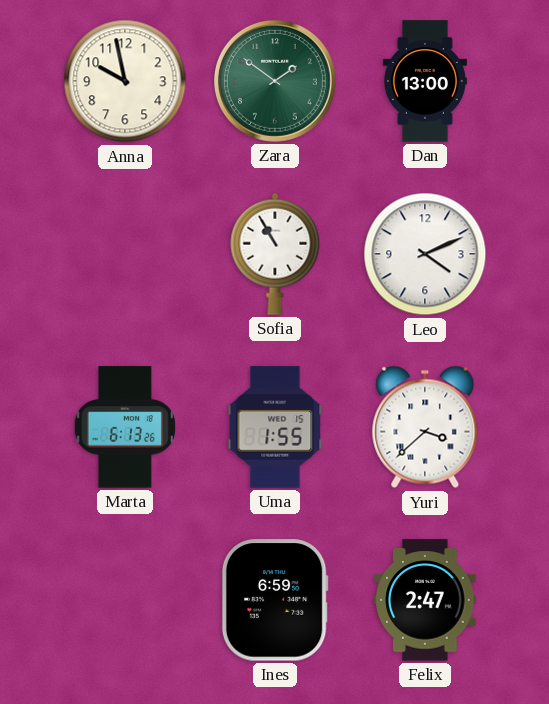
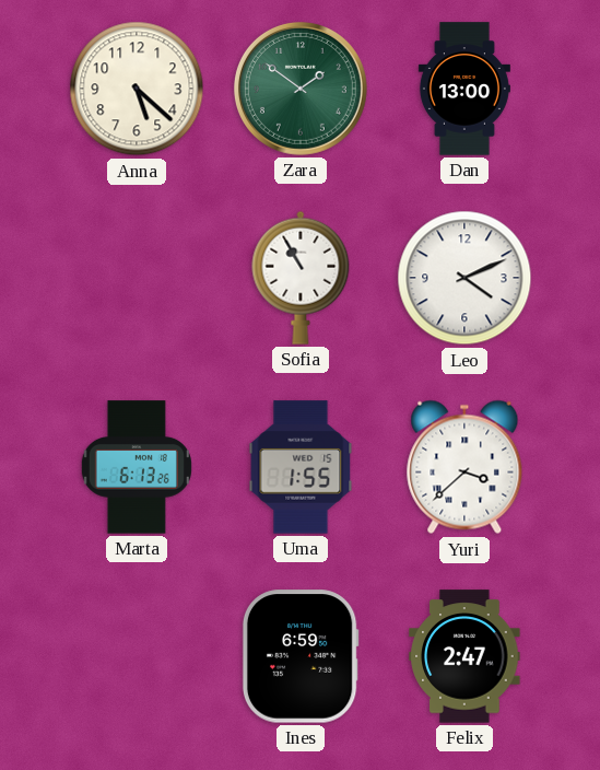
Anna: 9:58 -> 5:22
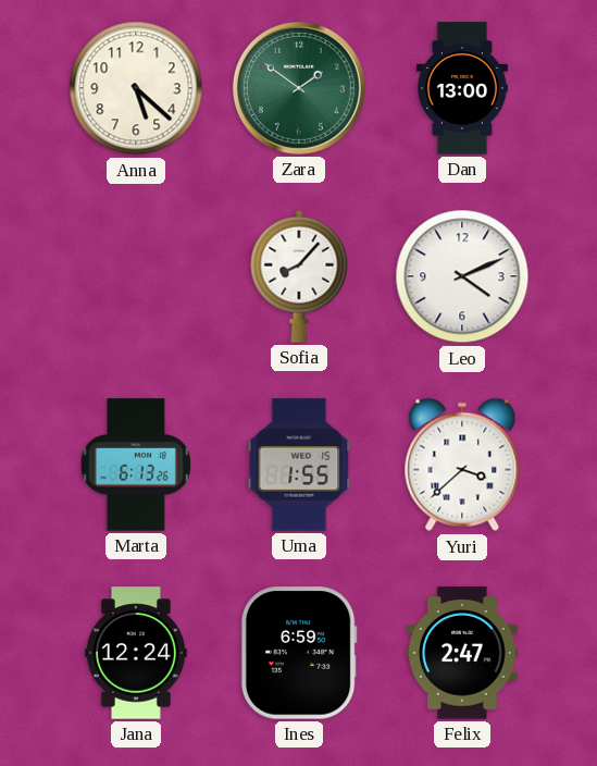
Sofia: 10:55 -> 8:07
Jana: none -> 12:24
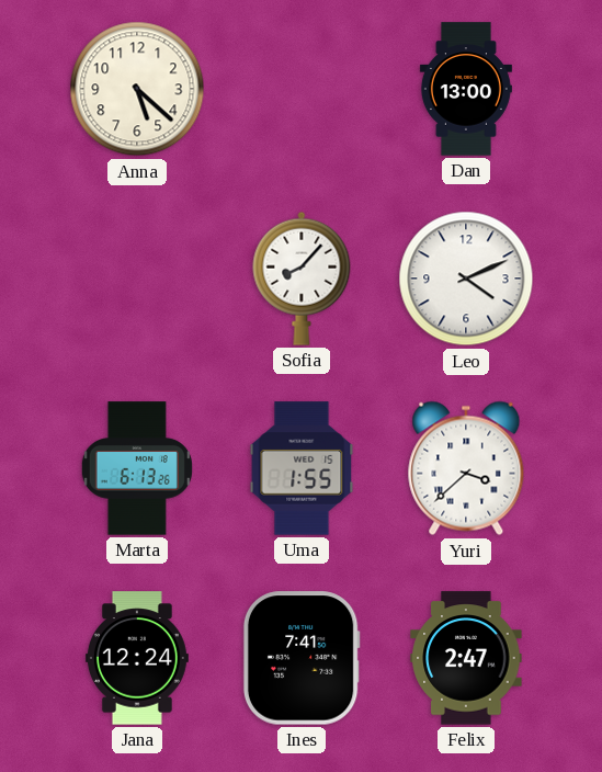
Zara: 1:51 -> none
Ines: 6:59 -> 7:41
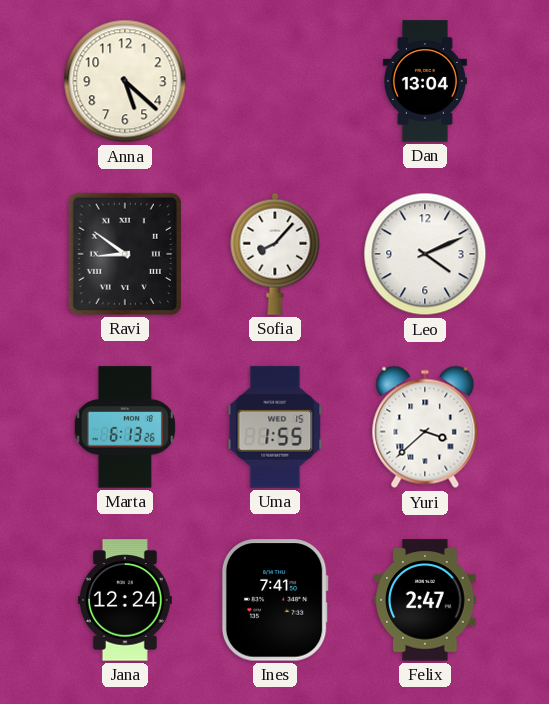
Dan: 13:00 -> 13:04
Ravi: none -> 8:51
